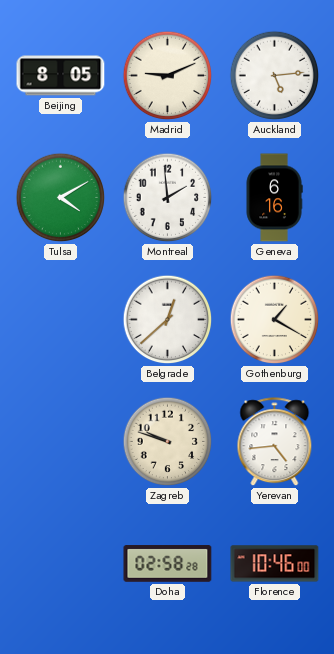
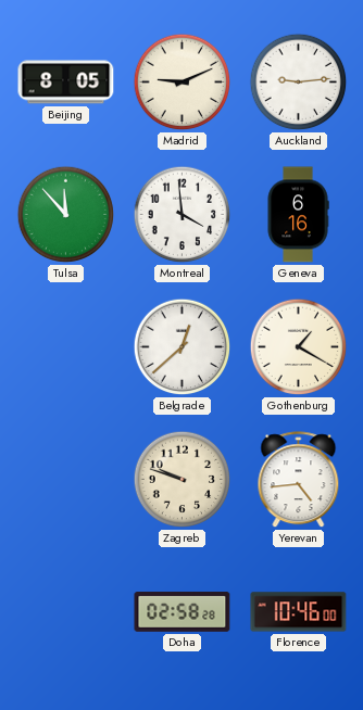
Auckland: 5:14 -> 9:14
Tulsa: 4:10 -> 11:53
Montreal: 1:59 -> 3:59
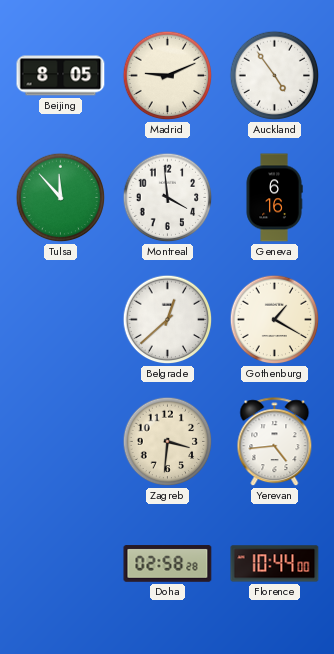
Auckland: 9:14 -> 4:54
Zagreb: 9:48 -> 3:31
Florence: 10:46 -> 10:44
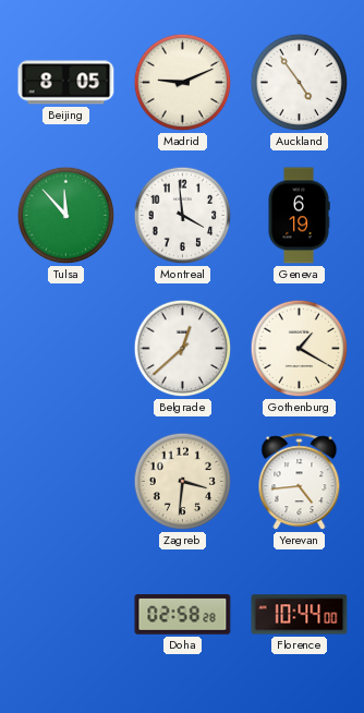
Geneva: 6:16 -> 6:19
